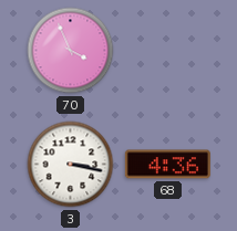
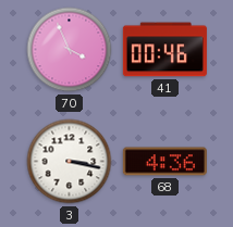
41: none -> 00:46
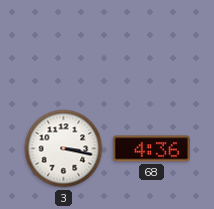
70: 3:56 -> none
41: 00:46 -> none
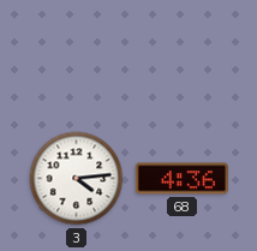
3: 3:17 -> 4:14
